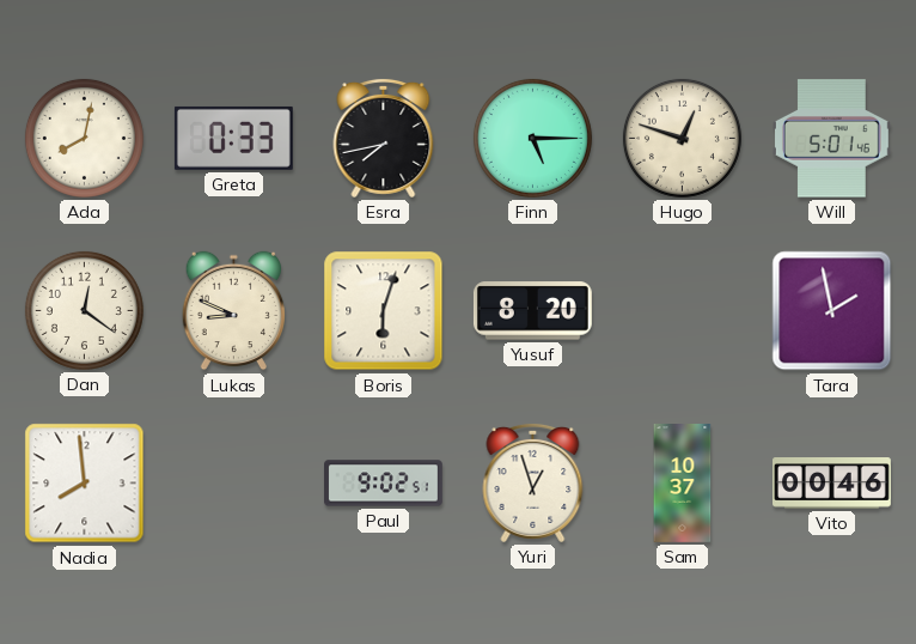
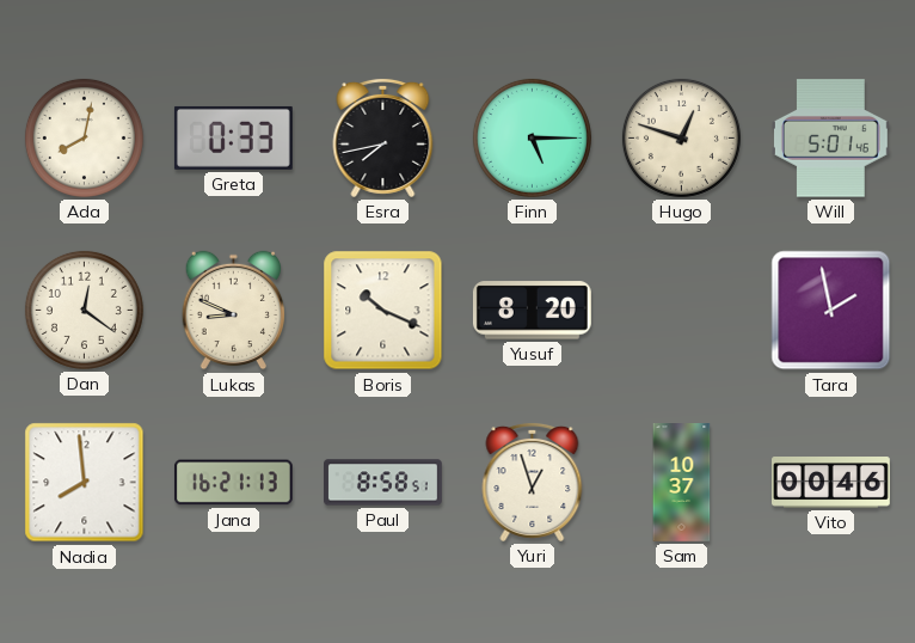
Boris: 6:03 -> 10:19
Jana: none -> 16:21
Paul: 9:02 -> 8:58
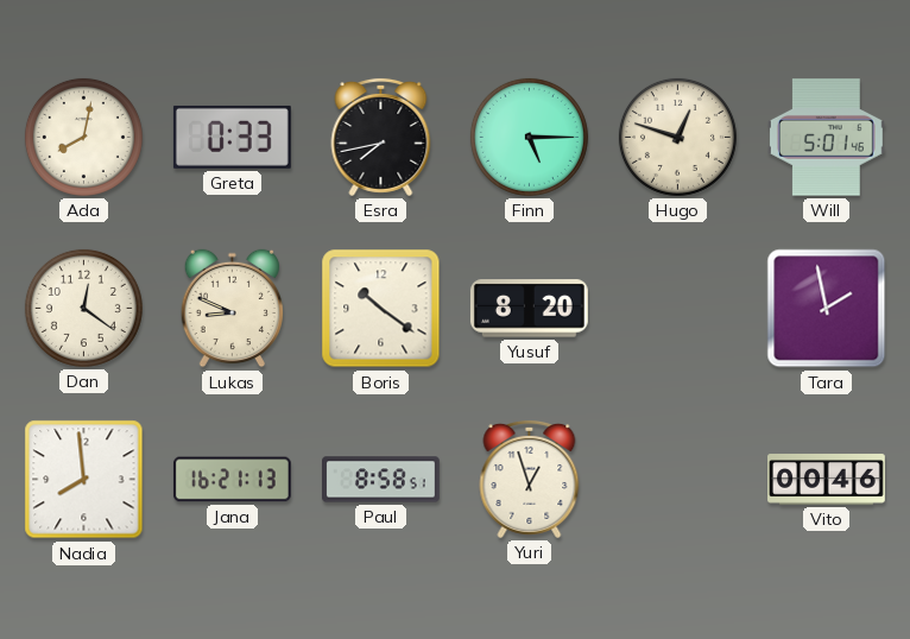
Boris: 10:19 -> 10:21
Sam: 10:37 -> none
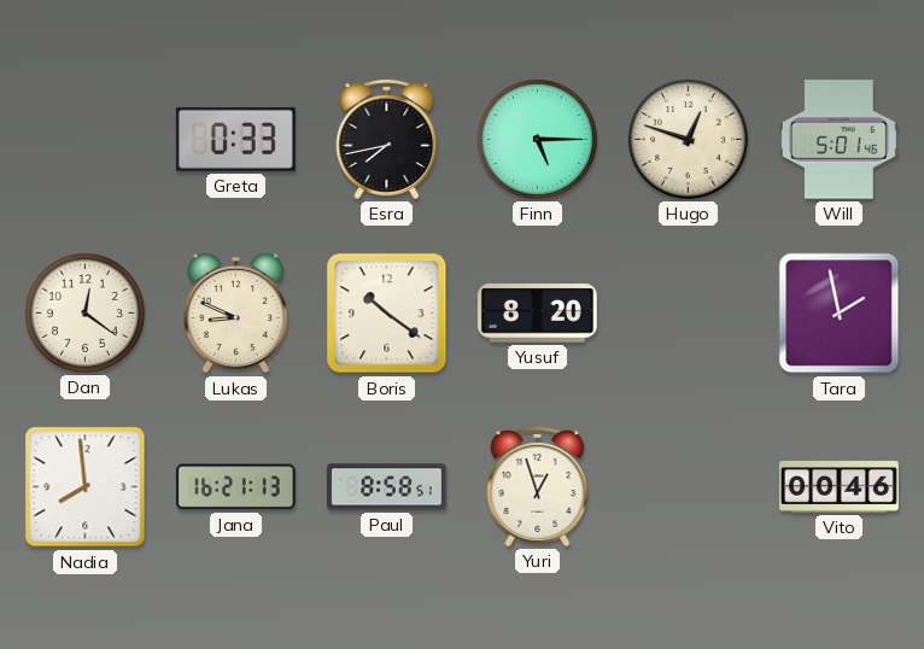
Ada: 8:02 -> none
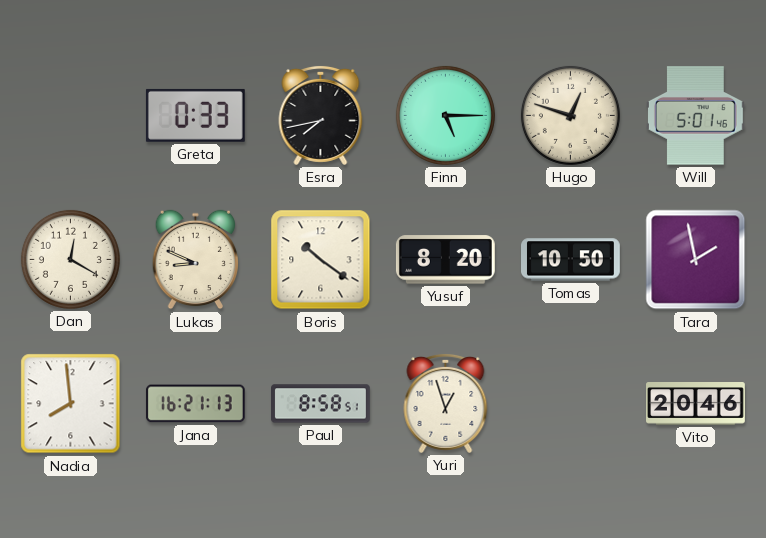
Dan: 12:21 -> 12:20
Tomas: none -> 10:50
Vito: 00:46 -> 20:46
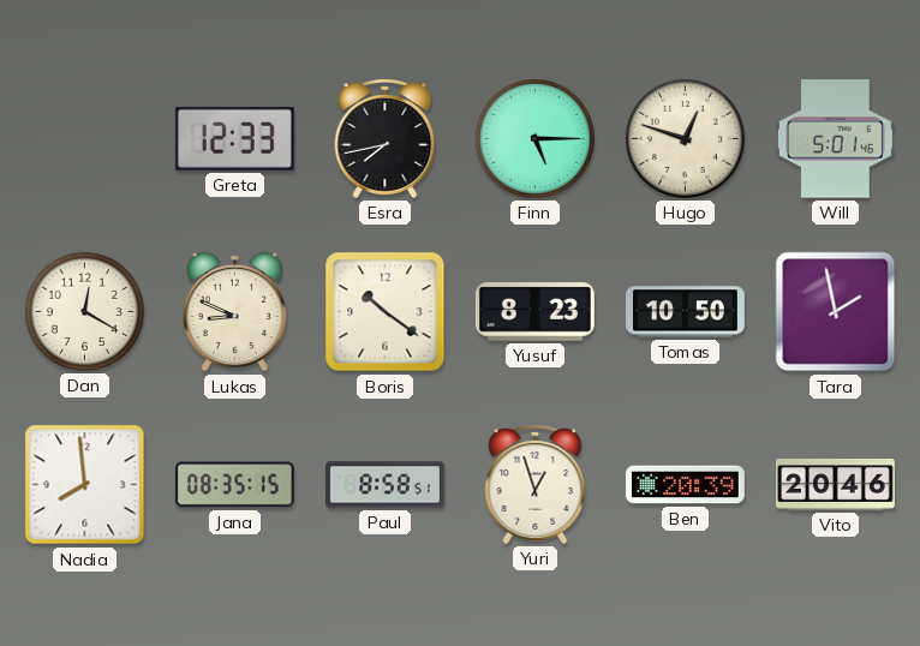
Greta: 0:33 -> 12:33
Yusuf: 8:20 -> 8:23
Jana: 16:21 -> 08:35
Ben: none -> 20:39
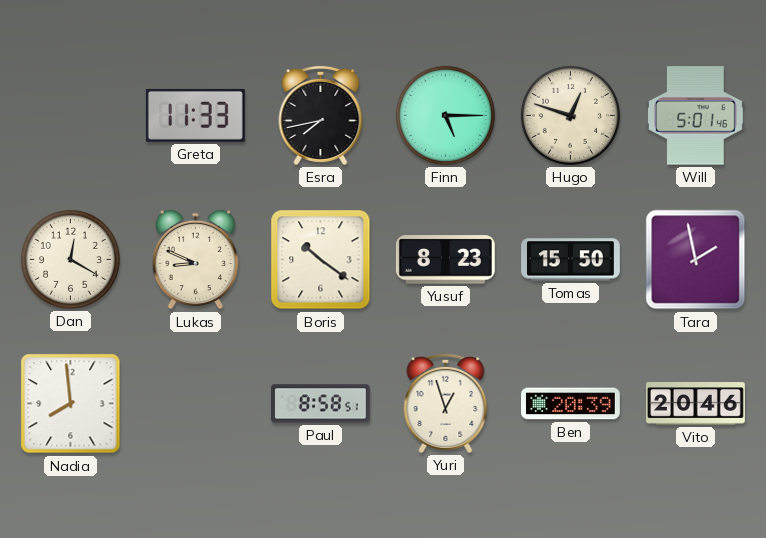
Greta: 12:33 -> 11:33
Tomas: 10:50 -> 15:50
Jana: 08:35 -> none
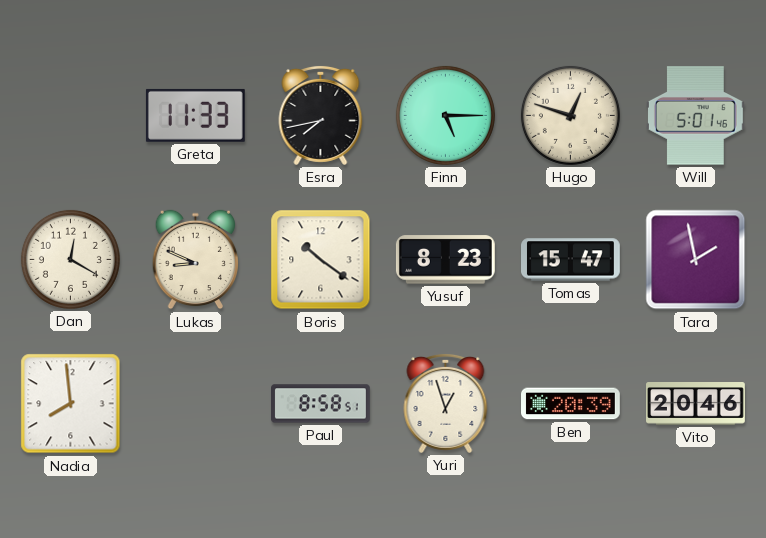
Tomas: 15:50 -> 15:47
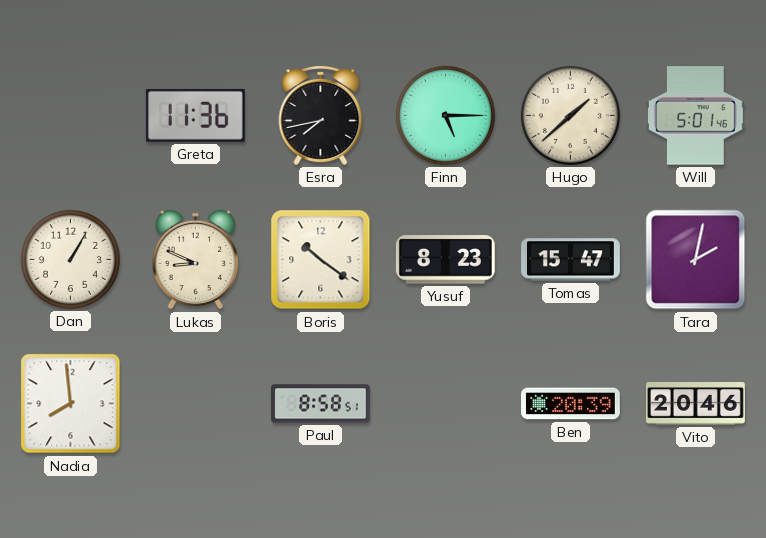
Greta: 11:33 -> 11:36
Hugo: 12:48 -> 1:38
Dan: 12:20 -> 1:05
Tara: 1:58 -> 2:02
Yuri: 12:57 -> none
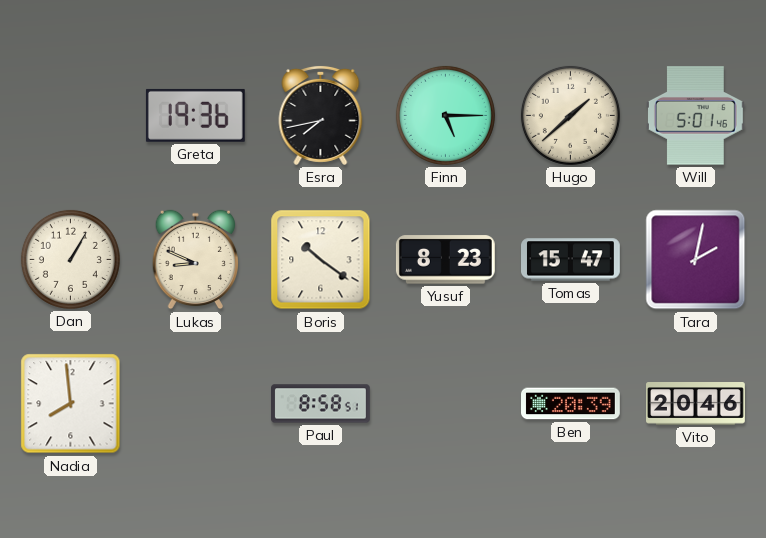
Greta: 11:36 -> 19:36
